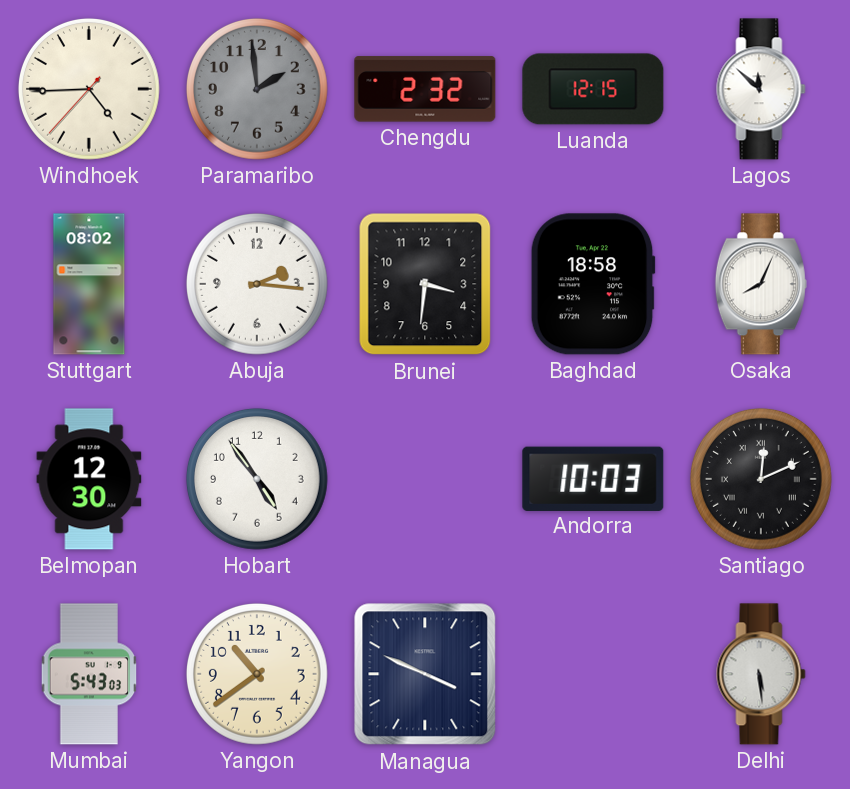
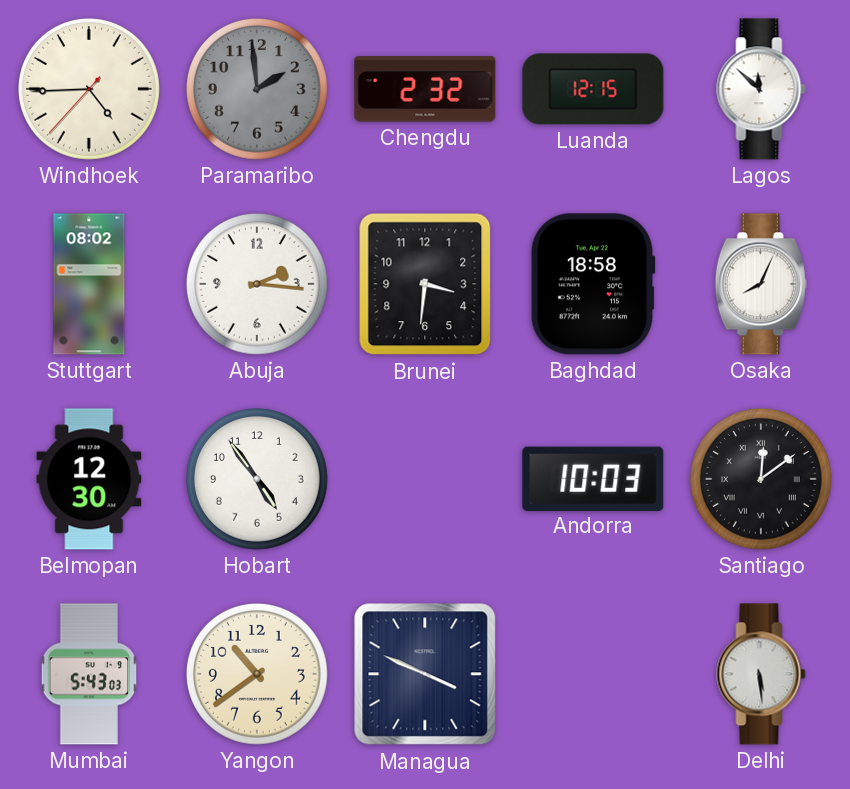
Santiago: 12:11 -> 12:09
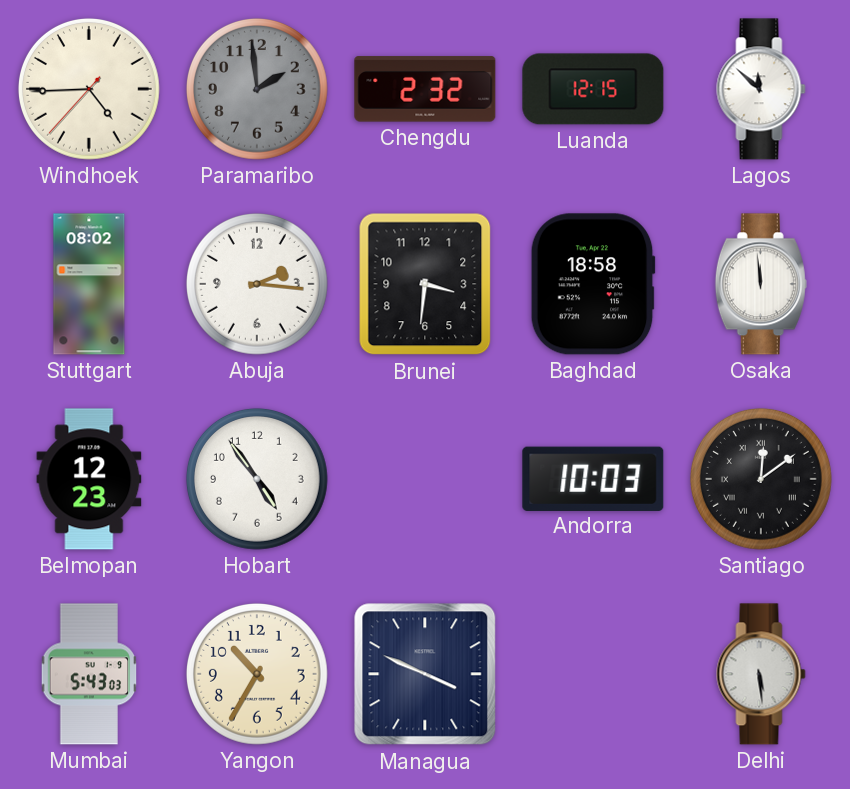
Osaka: 8:04 -> 11:59
Belmopan: 12:30 -> 12:23
Yangon: 10:39 -> 10:35
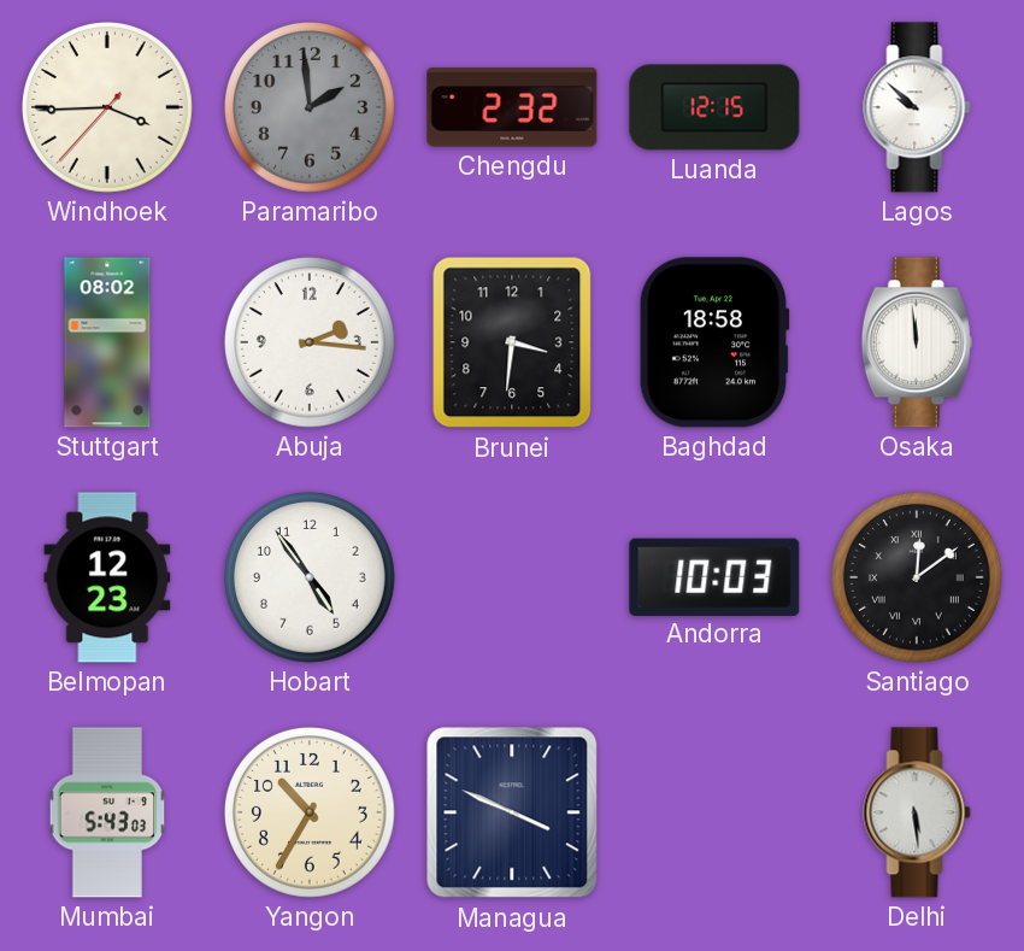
Windhoek: 4:44 -> 3:44
Lagos: 11:52 -> 9:52
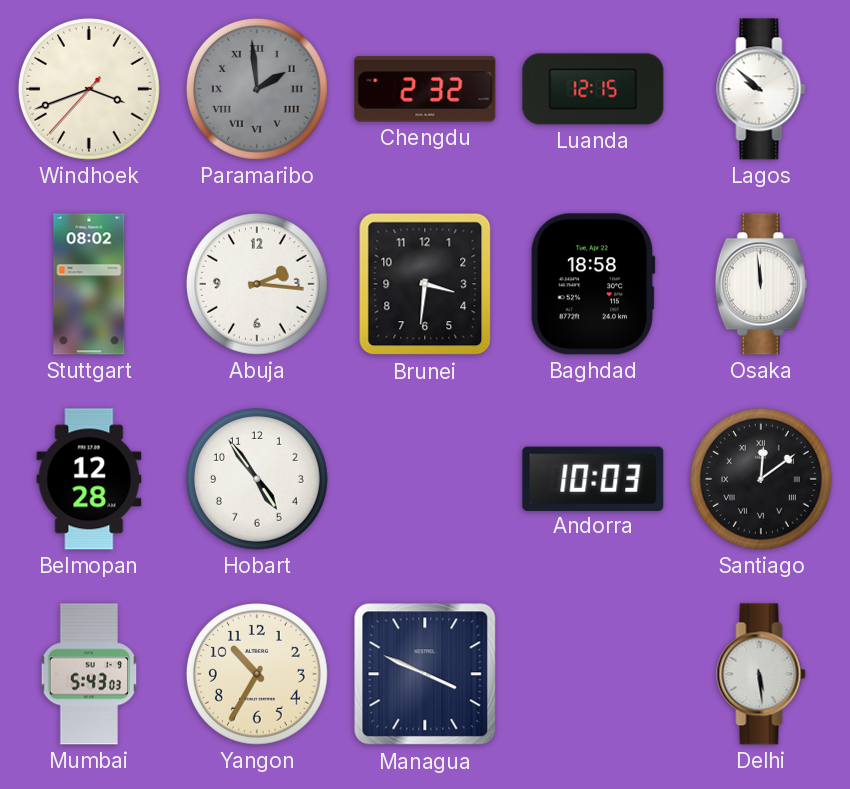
Windhoek: 3:44 -> 3:41
Paramaribo numerals: Arabic -> Roman
Belmopan: 12:23 -> 12:28
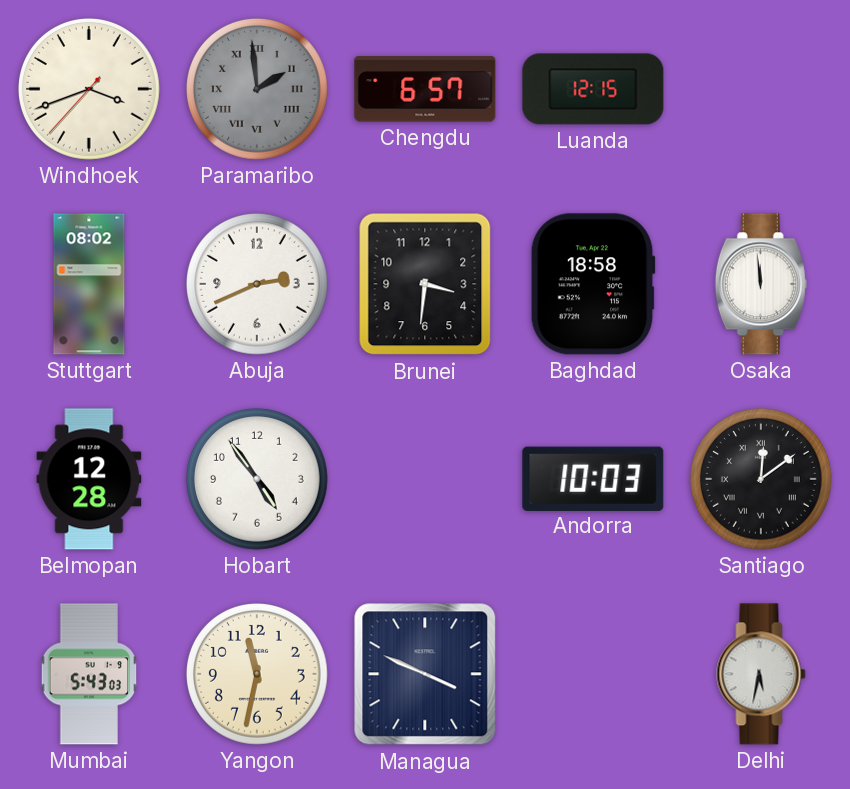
Chengdu: 2:32 -> 6:57
Lagos: 9:52 -> none
Abuja: 2:16 -> 2:41
Yangon: 10:35 -> 11:32
Delhi: 5:29 -> 5:32
